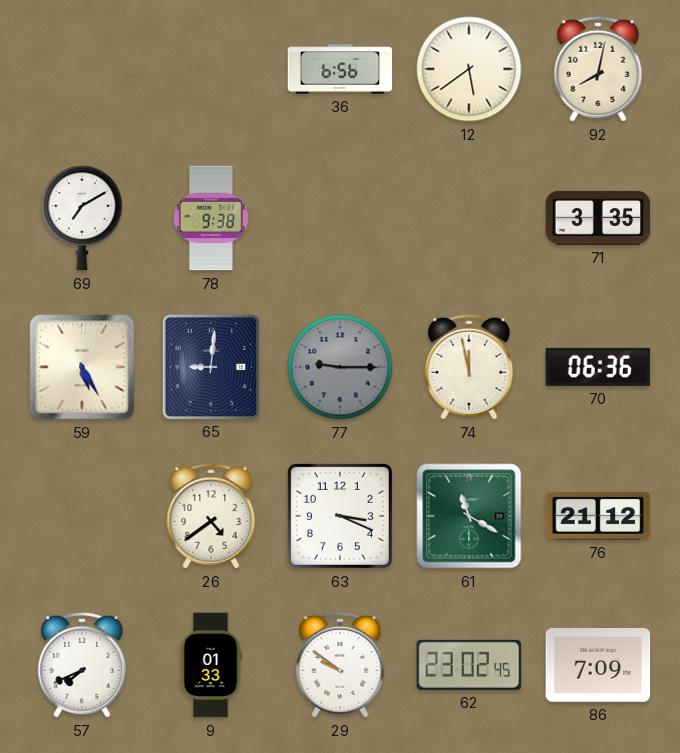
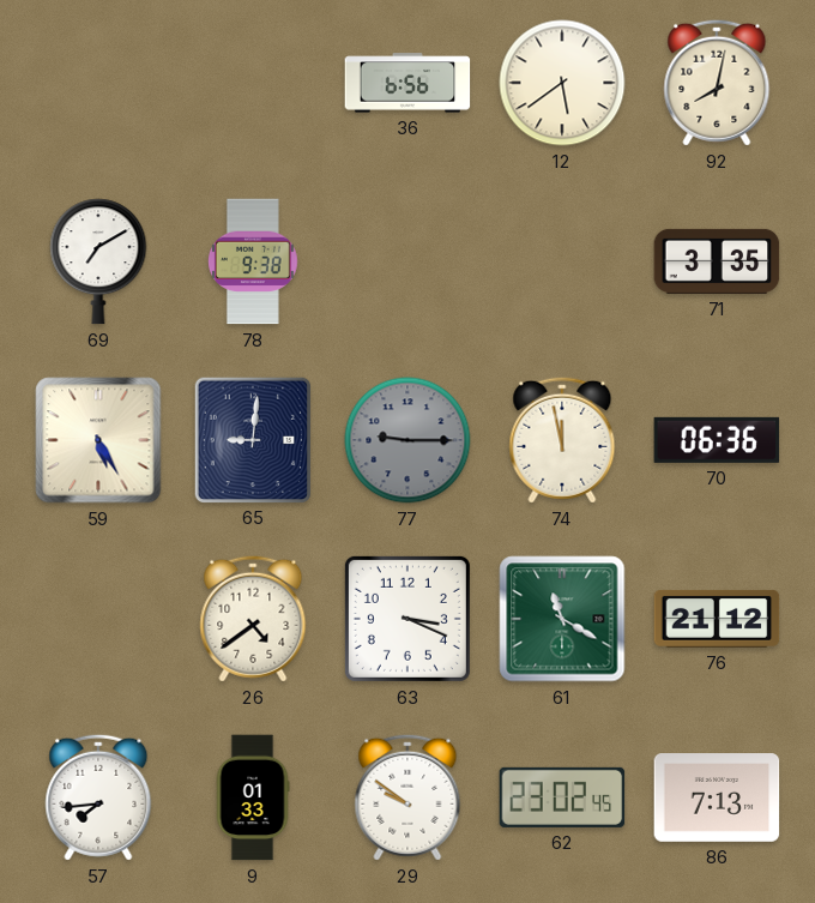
57: 7:41 -> 7:44
86: 7:09 -> 7:13
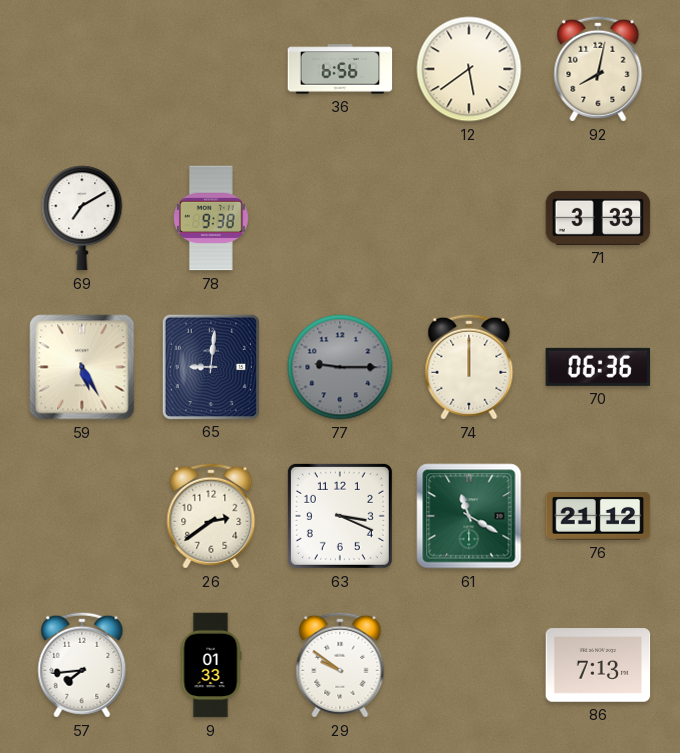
71: 3:35 -> 3:33
74: 11:58 -> 12:00
26: 4:39 -> 2:39
62: 23:02 -> none
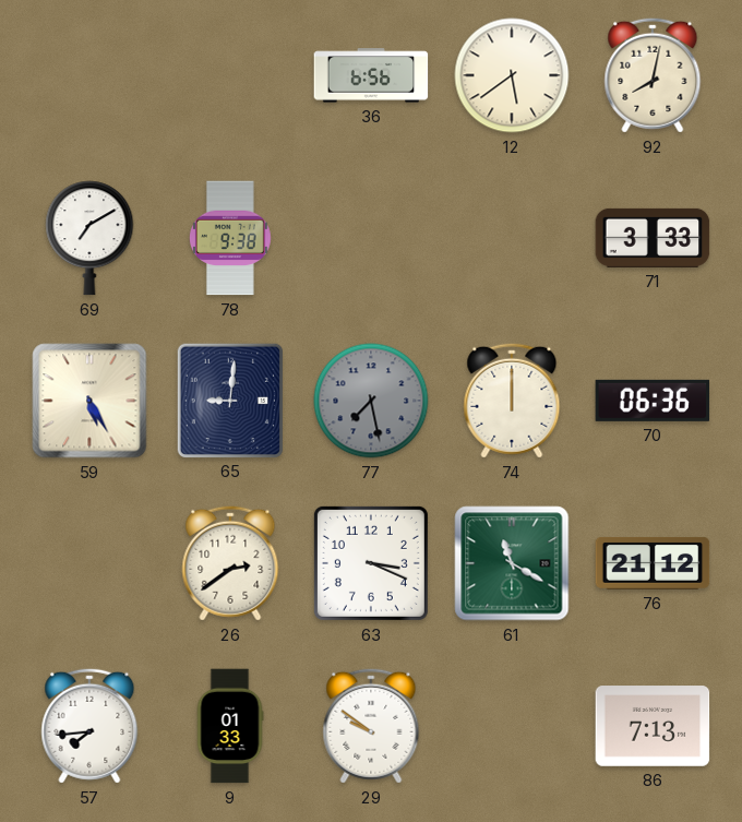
77: 9:15 -> 7:28
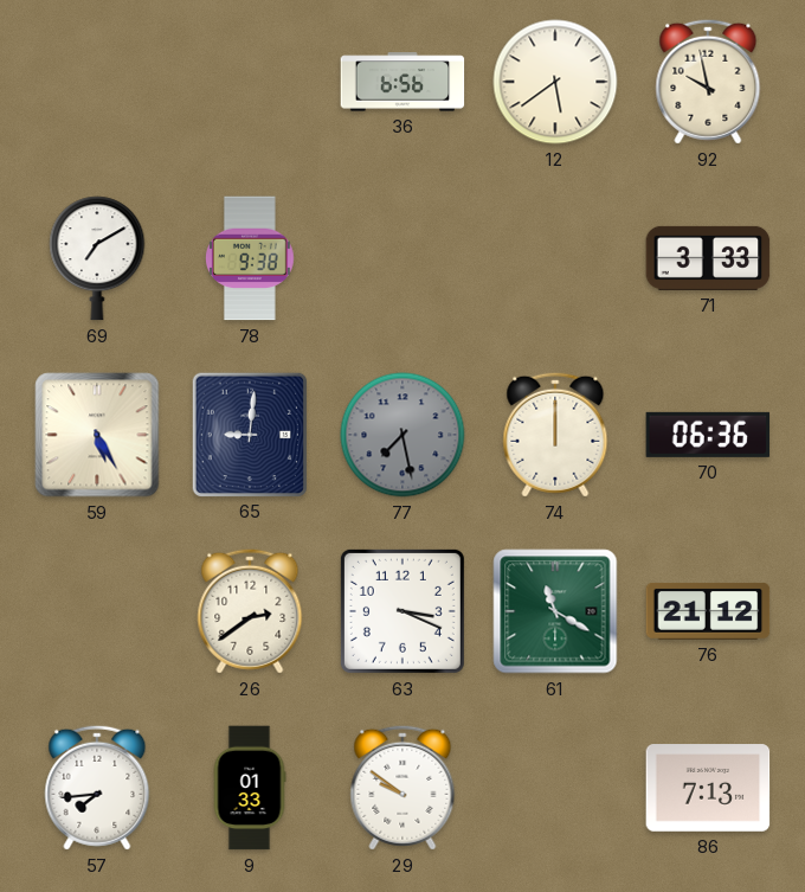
92: 8:02 -> 9:58
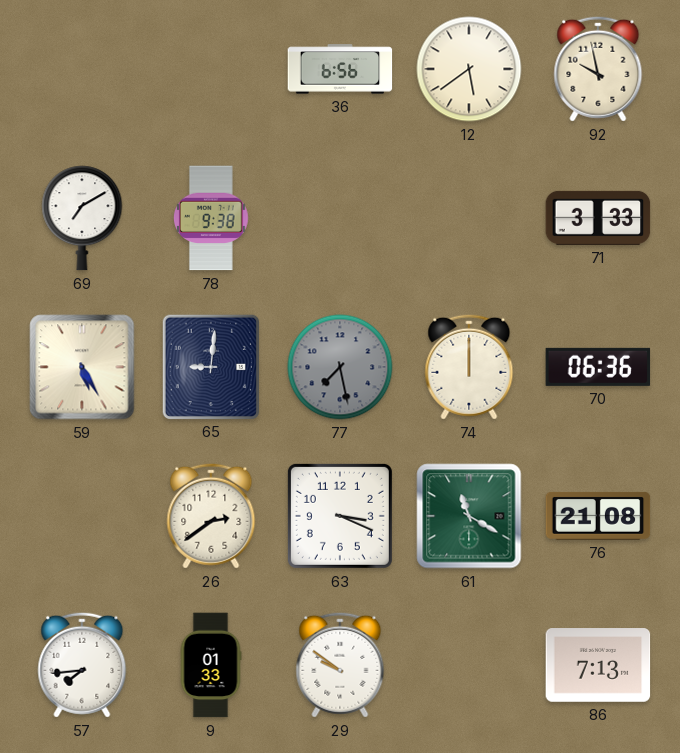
76: 21:12 -> 21:08
